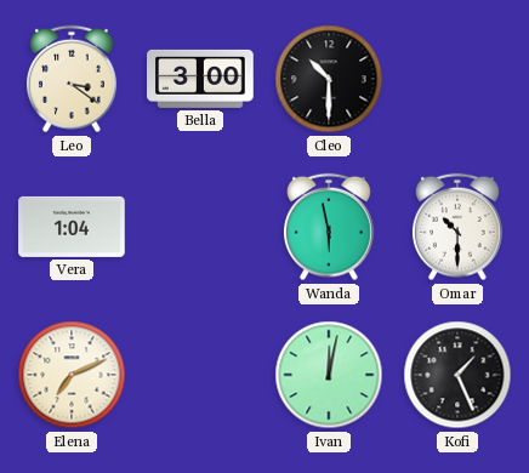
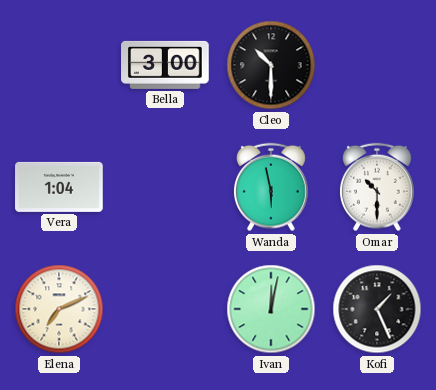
Leo: 3:21 -> none
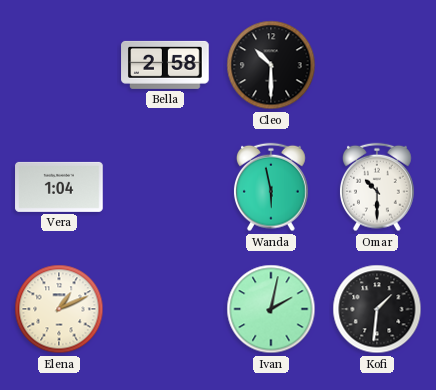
Bella: 3:00 -> 2:58
Elena: 7:11 -> 1:11
Ivan: 12:02 -> 2:02
Kofi: 1:26 -> 1:31
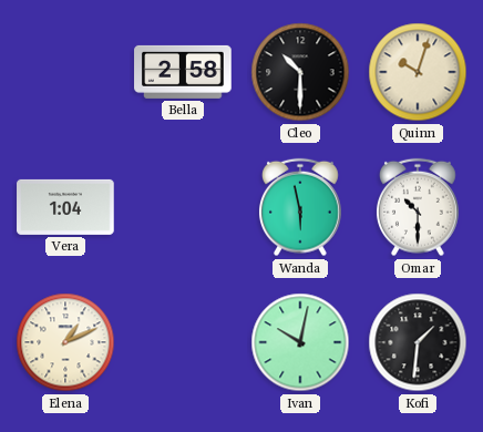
Quinn: none -> 10:03
Ivan: 2:02 -> 10:02
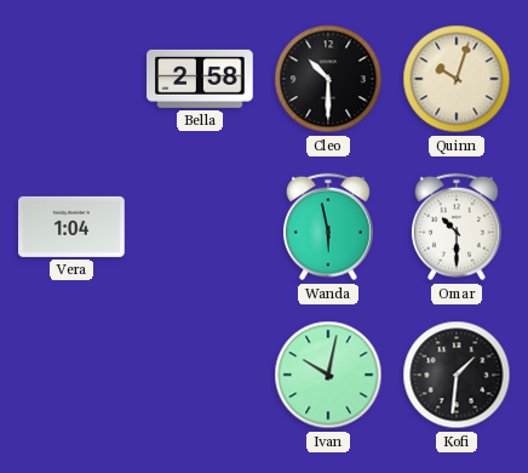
Elena: 1:11 -> none
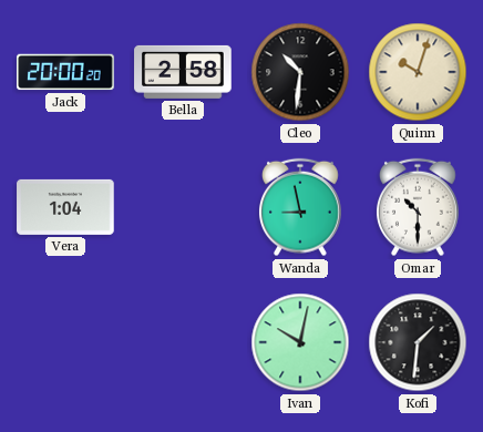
Jack: none -> 20:00
Cleo: 10:30 -> 10:31
Wanda: 5:58 -> 8:58
